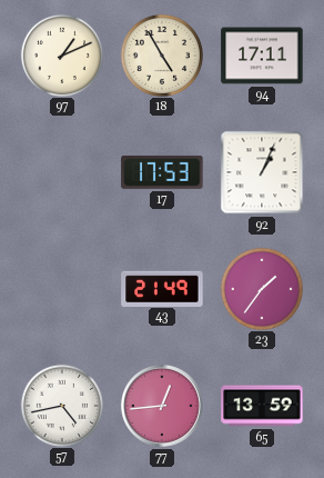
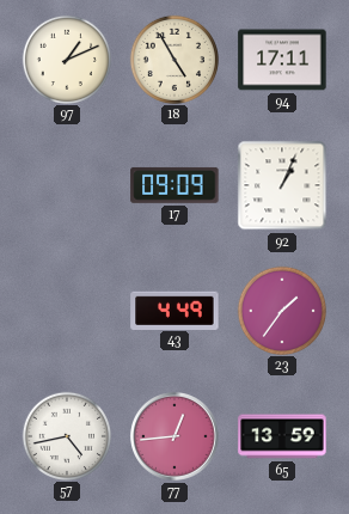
17: 17:53 -> 09:09
43: 21:49 -> 4:49
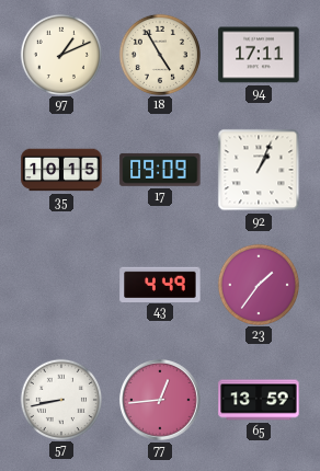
35: none -> 10:15
57: 4:43 -> 8:43
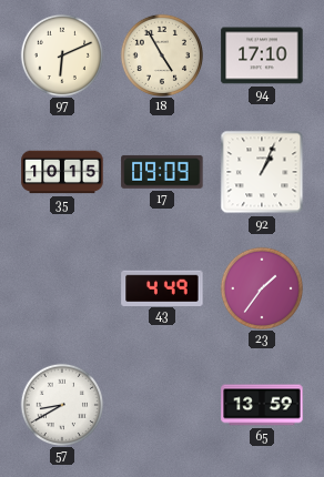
97: 1:11 -> 6:11
94: 17:11 -> 17:10
57: 8:43 -> 8:40
77: 12:44 -> none
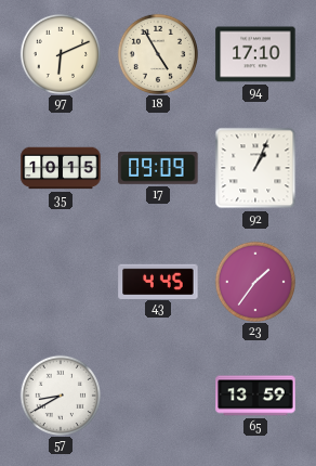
43: 4:49 -> 4:45
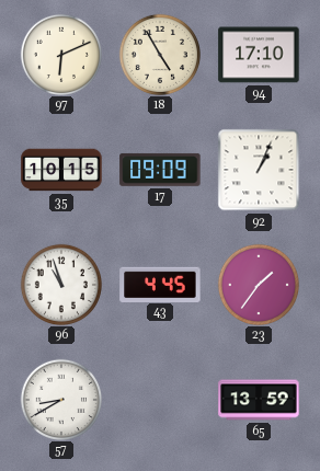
96: none -> 10:57
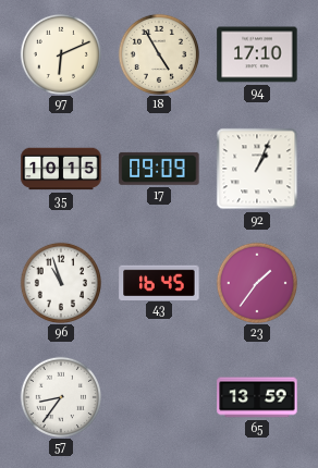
43: 4:45 -> 16:45
57: 8:40 -> 8:36
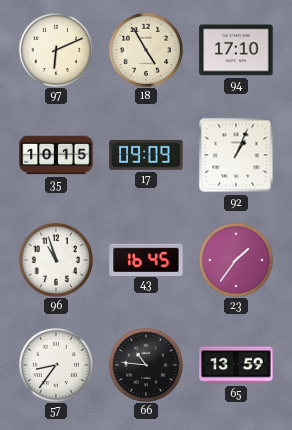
66: none -> 10:46
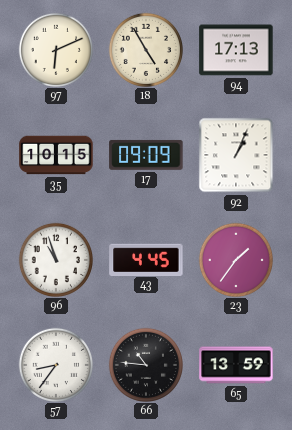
94: 17:10 -> 17:13
43: 16:45 -> 4:45
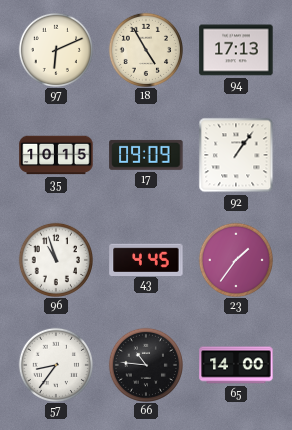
92: 1:04 -> 1:06
65: 13:59 -> 14:00
